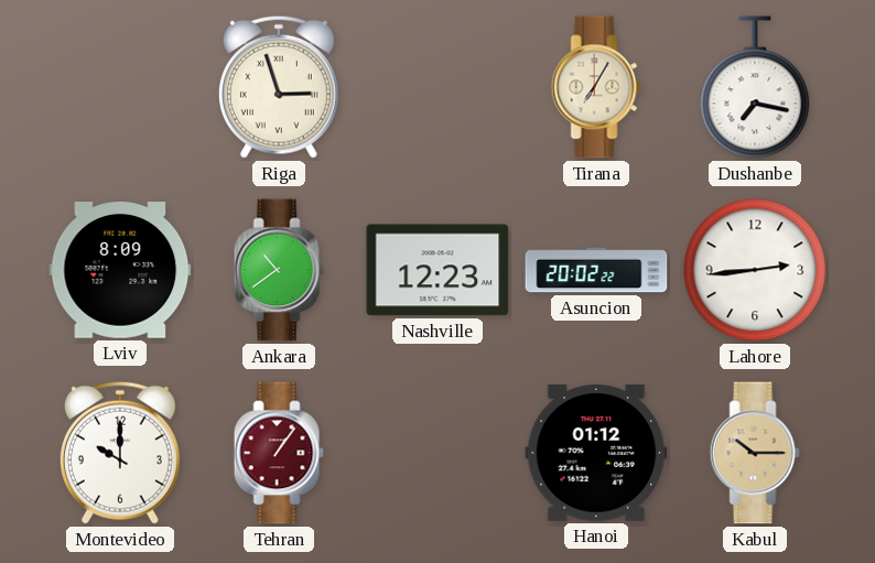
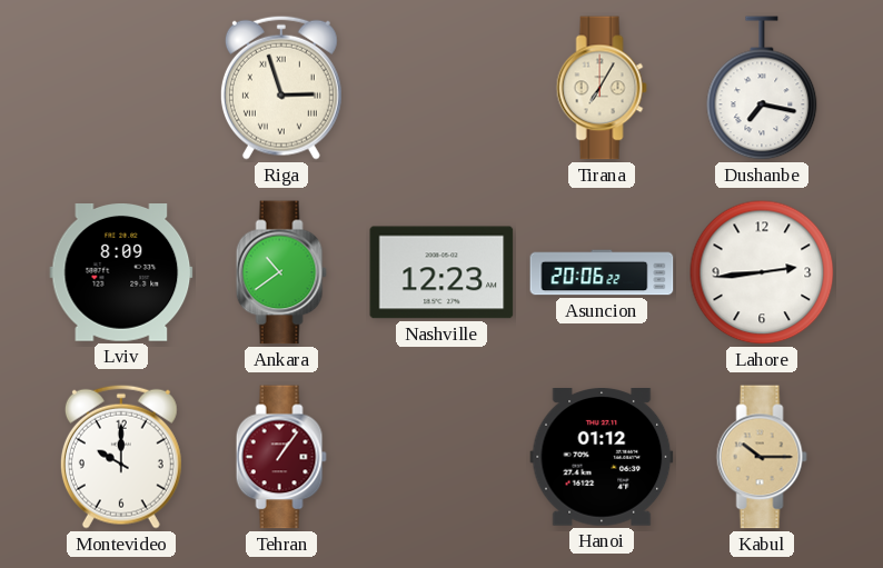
Asuncion: 20:02 -> 20:06
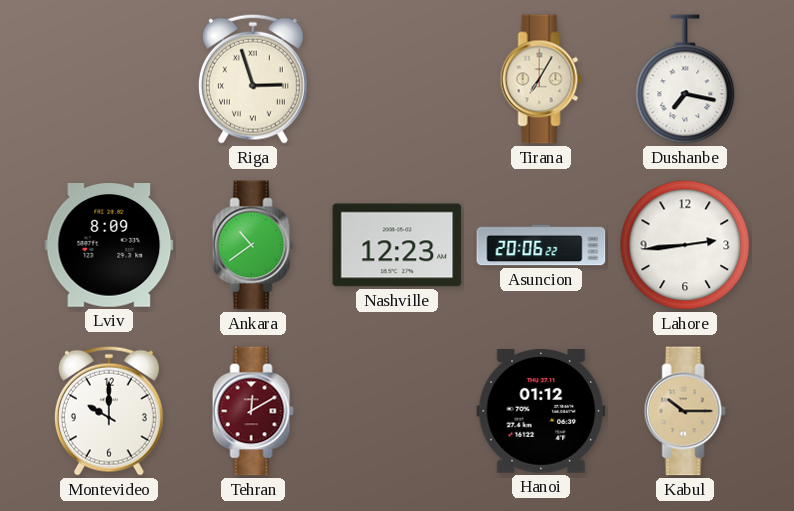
Tehran: 1:06 -> 12:10
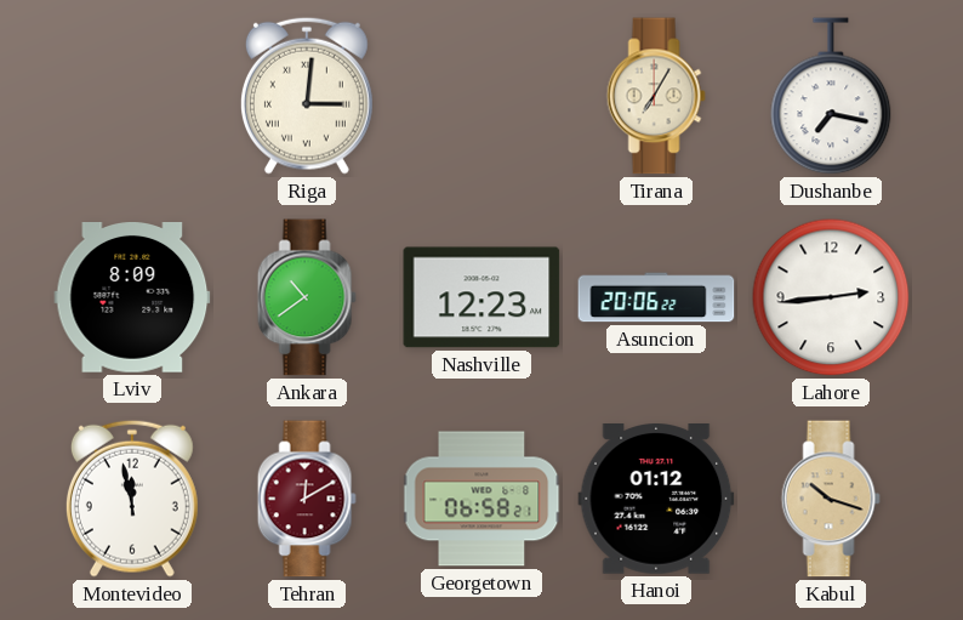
Riga: 2:57 -> 3:01
Montevideo: 10:00 -> 11:58
Georgetown: none -> 06:58
Kabul: 10:15 -> 10:18
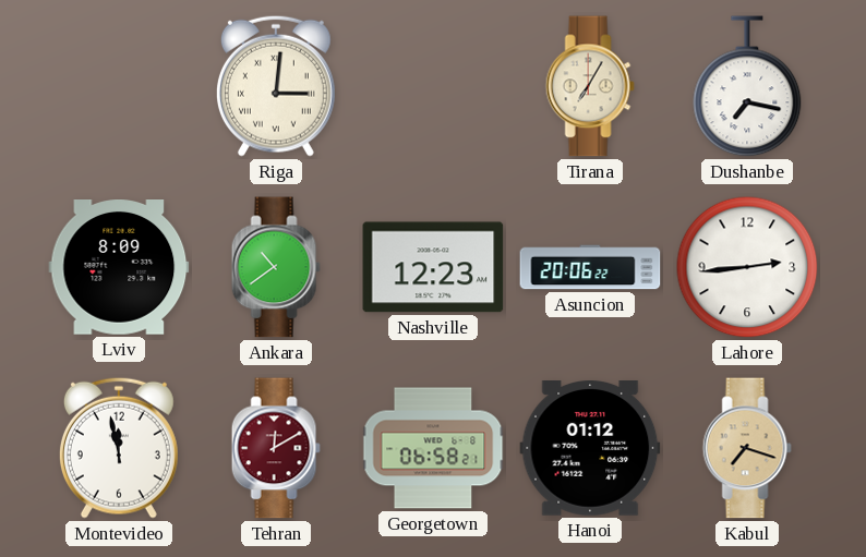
Kabul: 10:18 -> 7:18
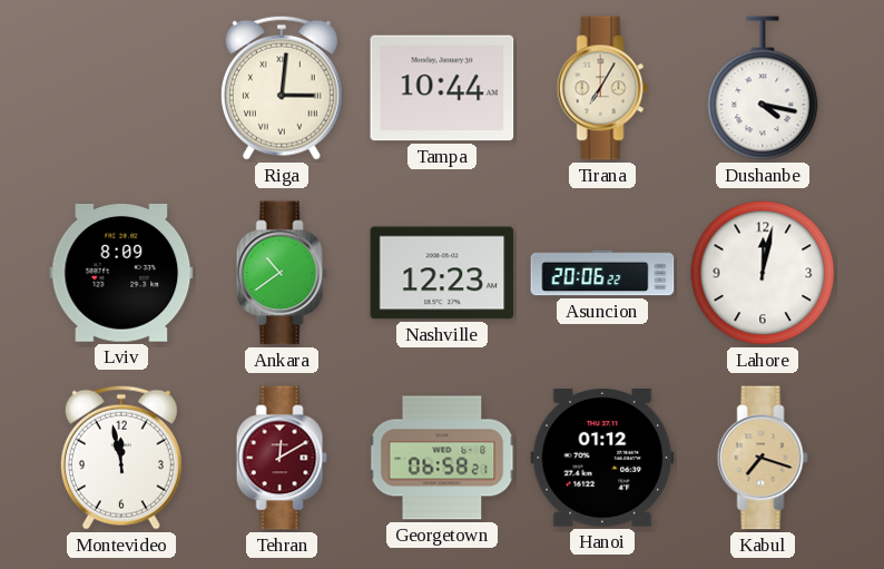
Tampa: none -> 10:44
Dushanbe: 7:17 -> 4:17
Lahore: 2:44 -> 12:02
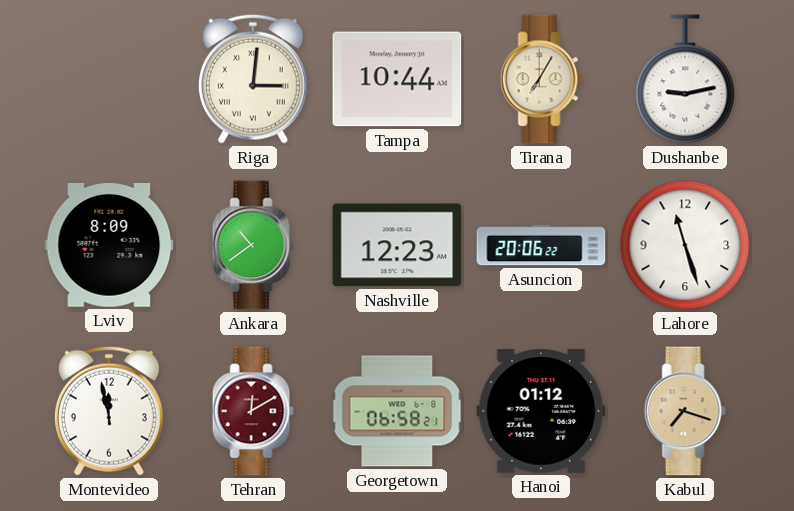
Dushanbe: 4:17 -> 9:13
Lahore: 12:02 -> 11:27
